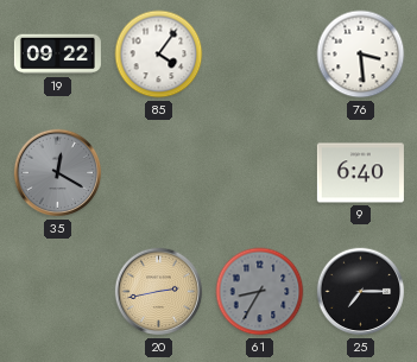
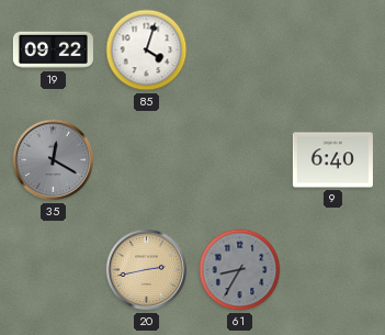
85: 4:06 -> 4:03
76: 3:29 -> none
25: 7:15 -> none
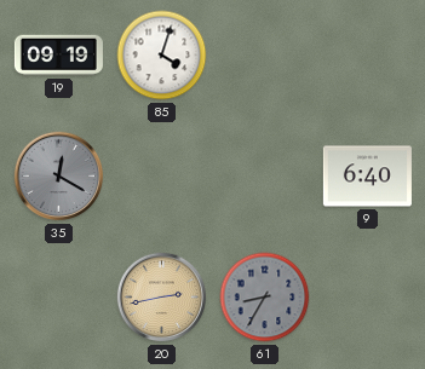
19: 09:22 -> 09:19
